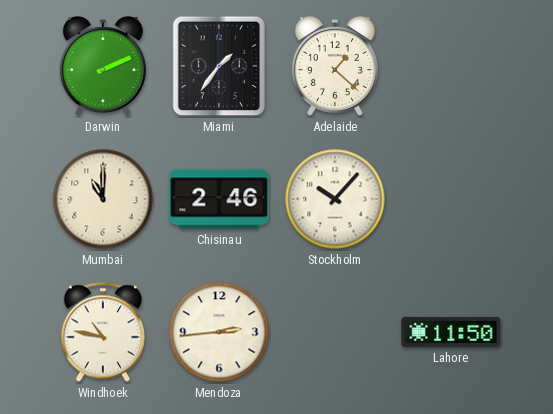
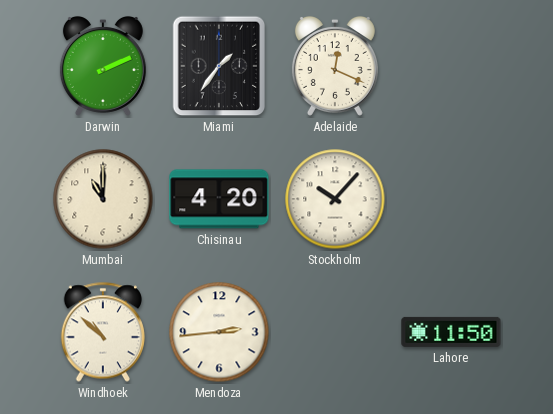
Adelaide: 1:22 -> 12:19
Chisinau: 2:46 -> 4:20
Windhoek: 10:47 -> 10:52
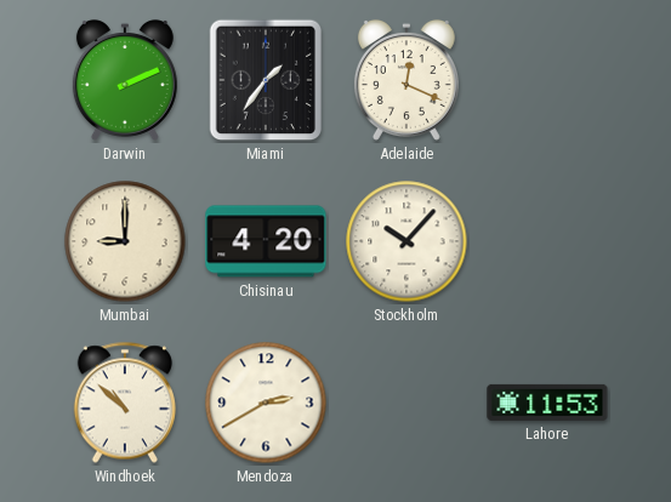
Mumbai: 11:00 -> 9:00
Mendoza: 2:44 -> 2:40
Lahore: 11:50 -> 11:53
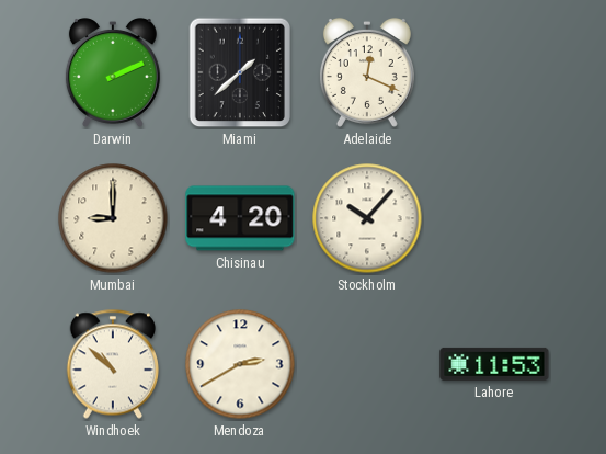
Miami: 1:36 -> 1:38
